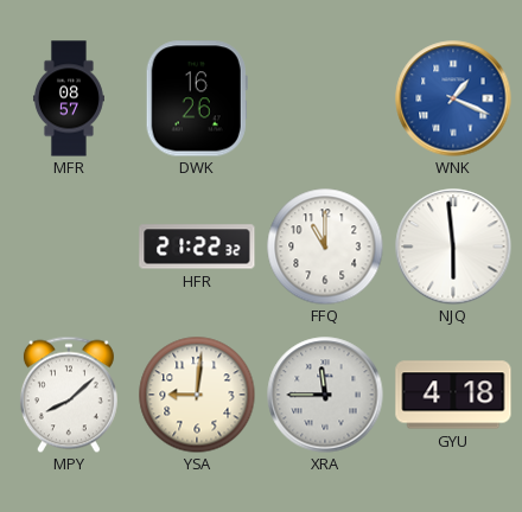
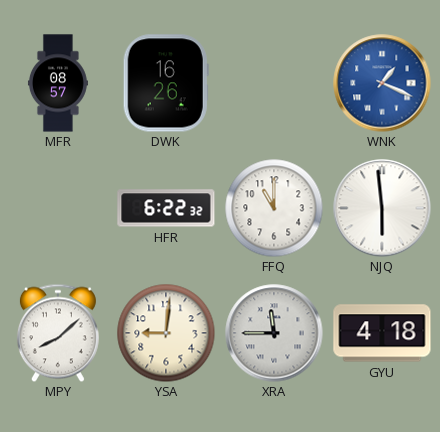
HFR: 21:22 -> 6:22
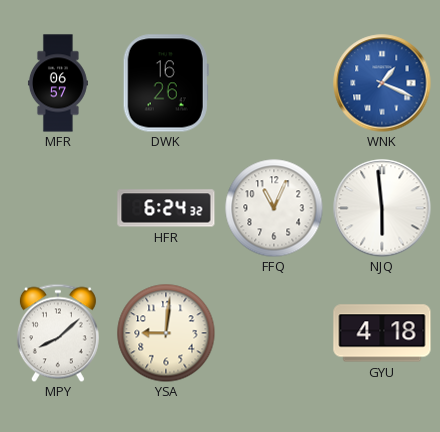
MFR: 08:57 -> 06:57
HFR: 6:22 -> 6:24
FFQ: 11:00 -> 11:04
XRA: 11:45 -> none
